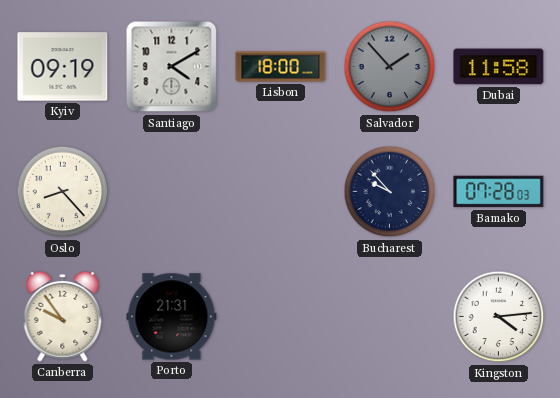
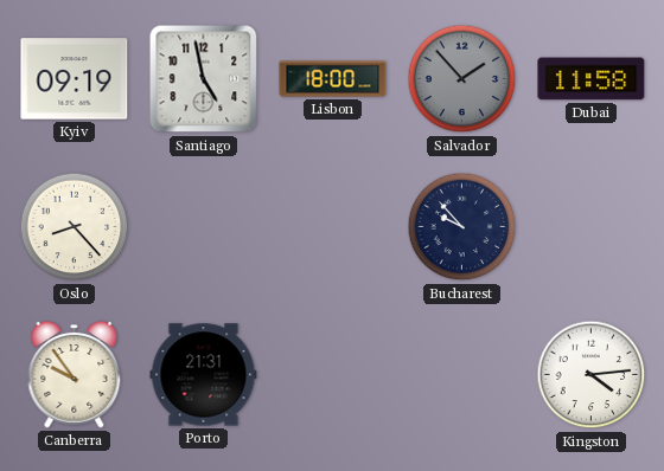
Santiago: 4:10 -> 4:58
Bamako: 07:28 -> none
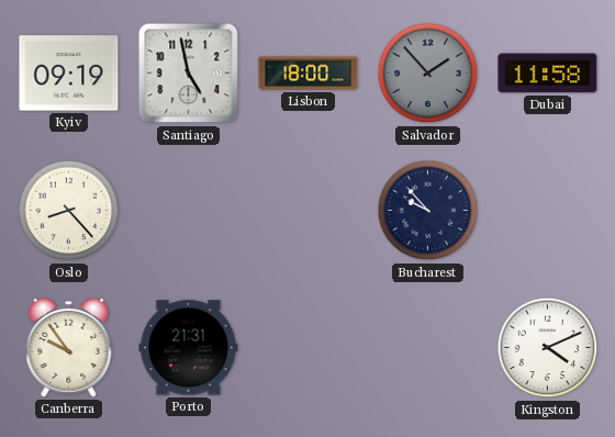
Kingston: 4:14 -> 4:11
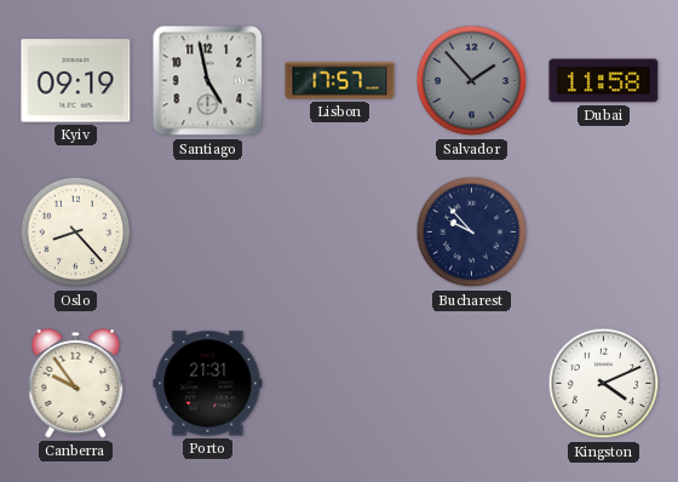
Lisbon: 18:00 -> 17:57
